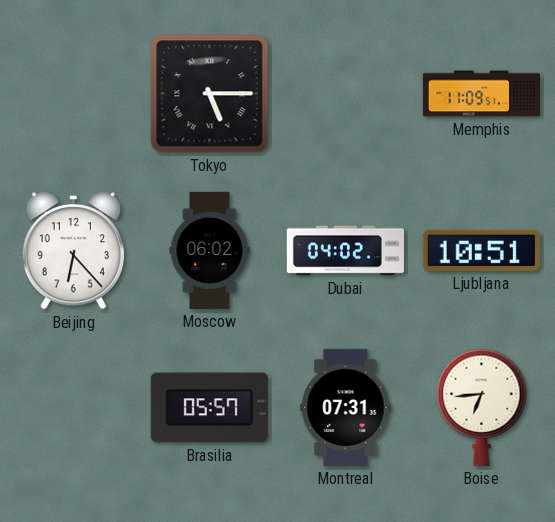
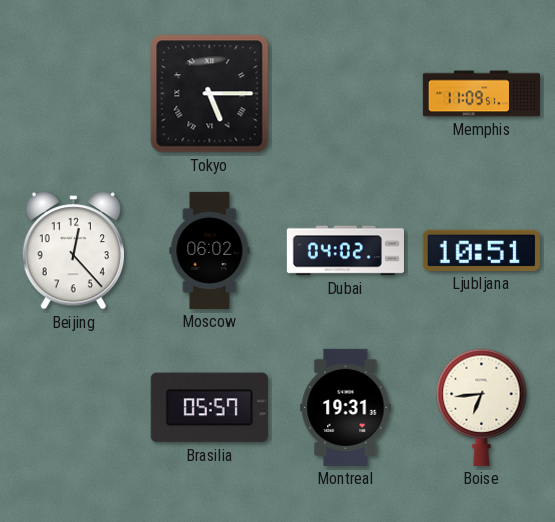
Beijing: 6:23 -> 12:23
Montreal: 07:31 -> 19:31
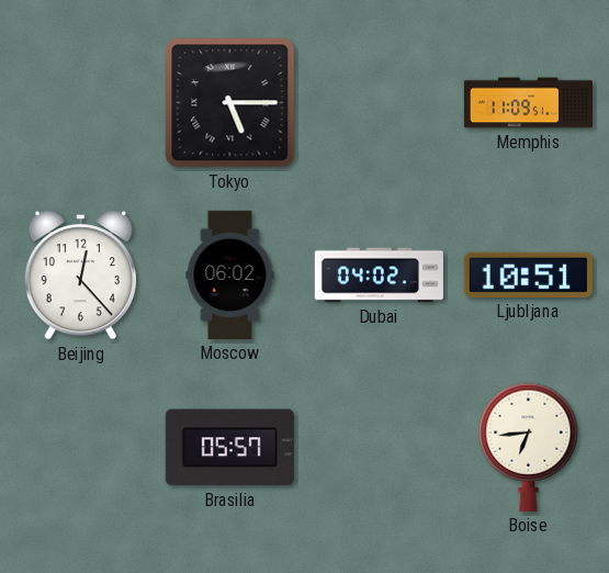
Montreal: 19:31 -> none
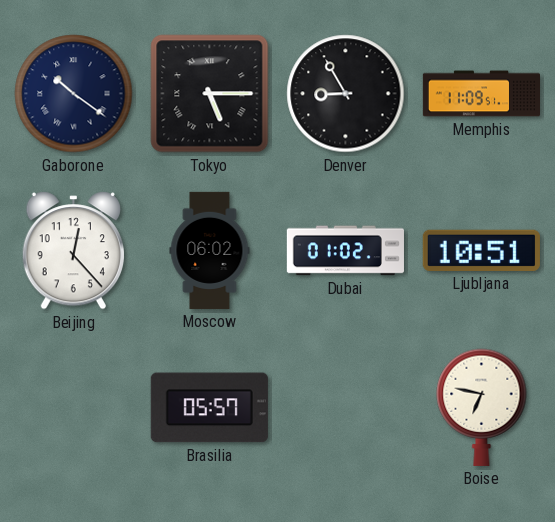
Gaborone: none -> 10:21
Denver: none -> 8:55
Dubai: 04:02 -> 01:02
Boise: 6:44 -> 6:47
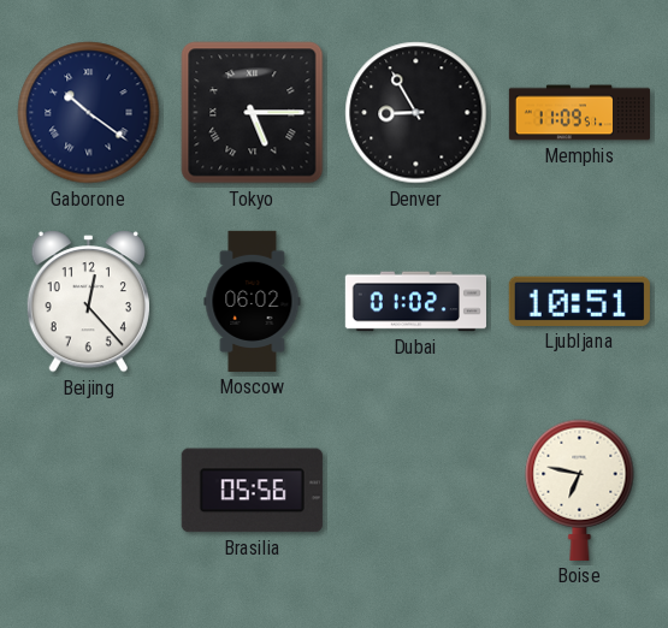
Brasilia: 05:57 -> 05:56
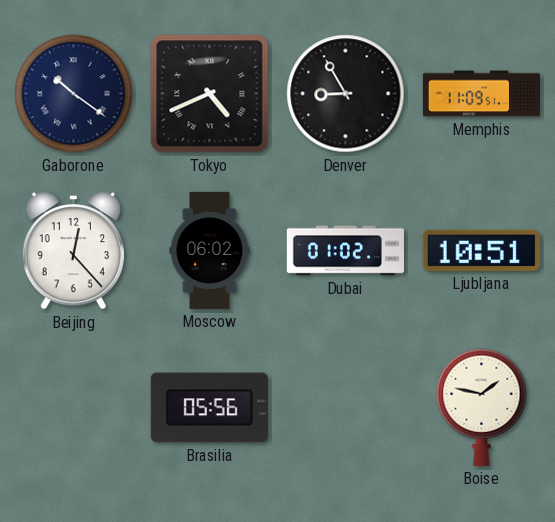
Tokyo: 5:15 -> 4:41
Boise: 6:47 -> 1:47
